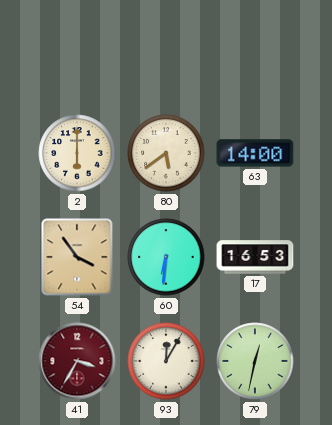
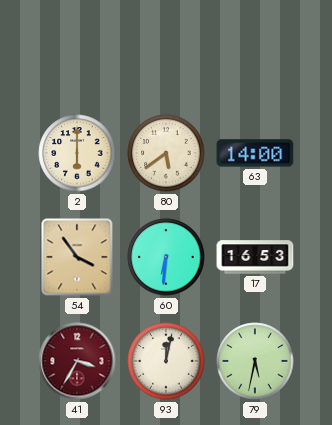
93: 12:05 -> 12:02
79: 12:32 -> 5:32
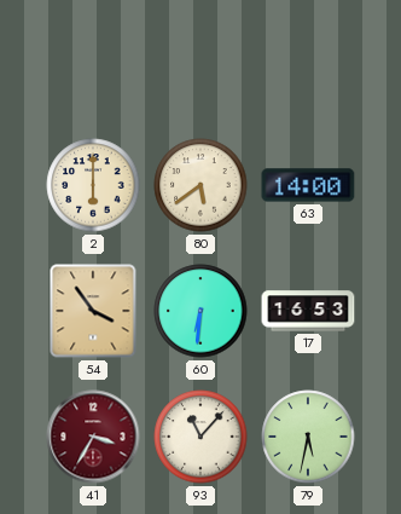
93: 12:02 -> 11:07
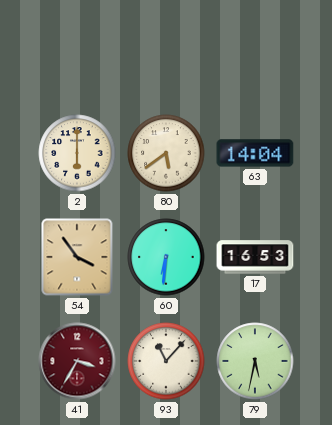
63: 14:00 -> 14:04
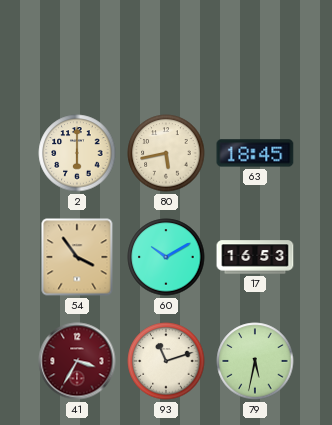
80: 5:39 -> 5:43
63: 14:04 -> 18:45
60: 6:31 -> 10:10
93: 11:07 -> 11:12
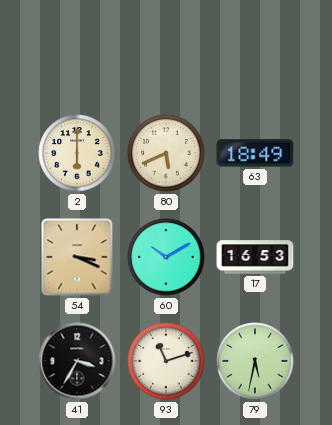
80: 5:43 -> 5:41
63: 18:45 -> 18:49
54: 3:54 -> 3:19
41 dial: burgundy -> black
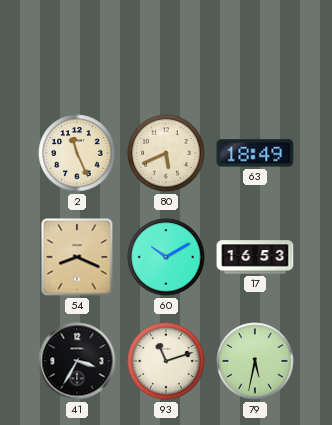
2: 6:00 -> 11:26
54: 3:19 -> 8:19
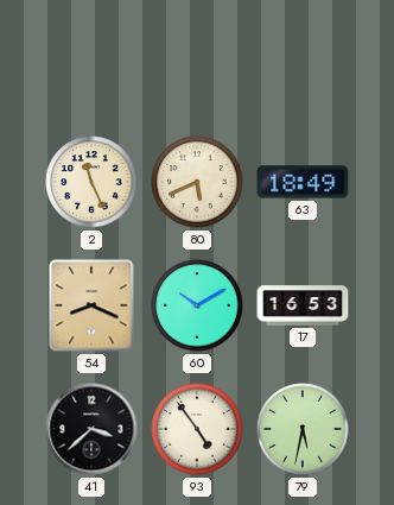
41: 3:35 -> 3:38
93: 11:12 -> 4:54
